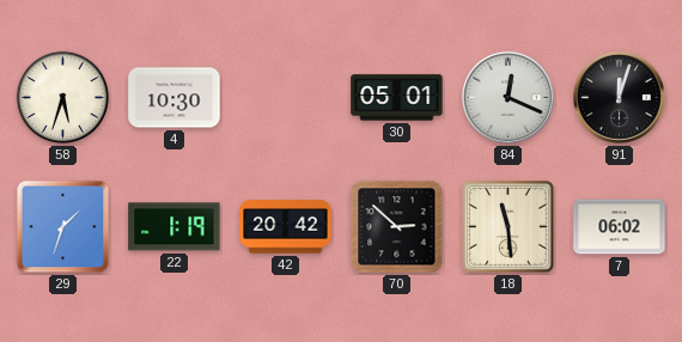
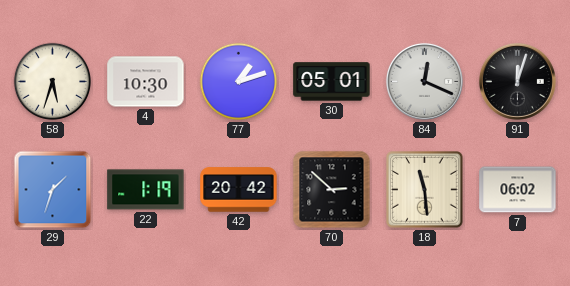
77: none -> 1:12
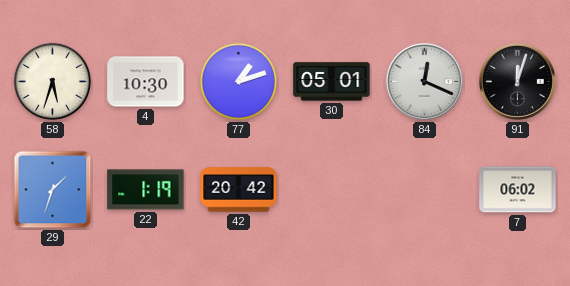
70: 2:52 -> none
18: 11:29 -> none
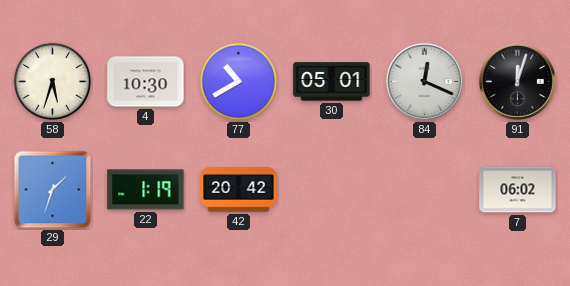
77: 1:12 -> 10:40
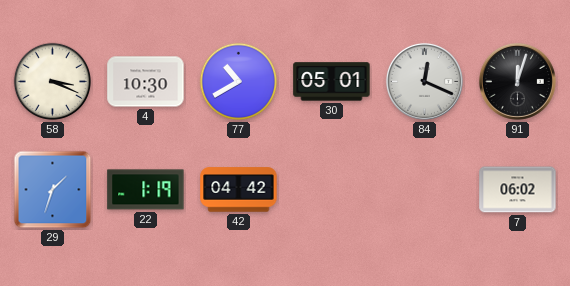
58: 5:33 -> 3:19
42: 20:42 -> 04:42
